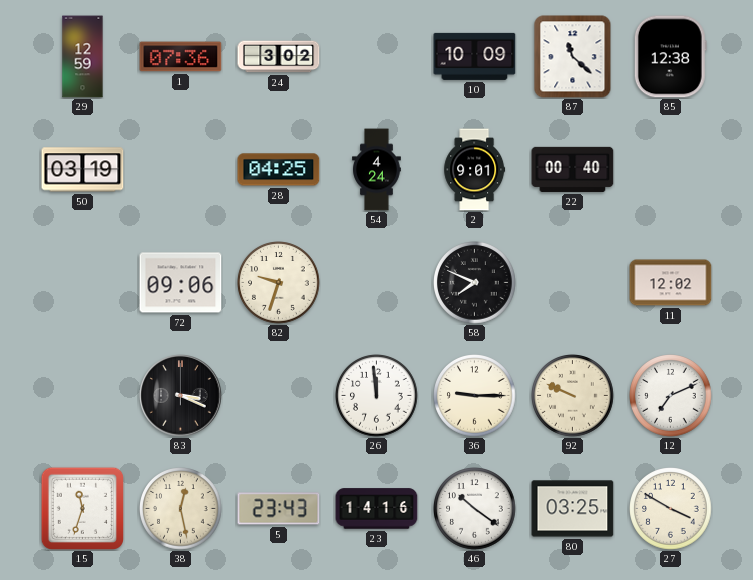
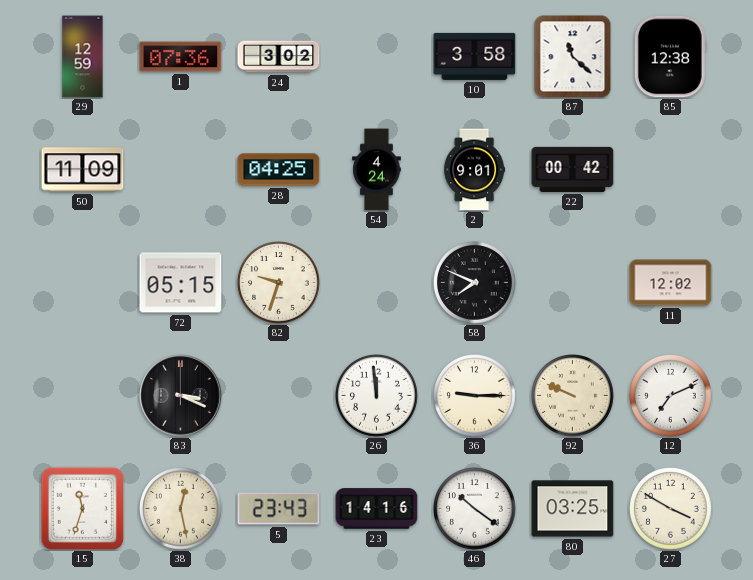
10: 10:09 -> 3:58
50: 03:19 -> 11:09
22: 00:40 -> 00:42
72: 09:06 -> 05:15
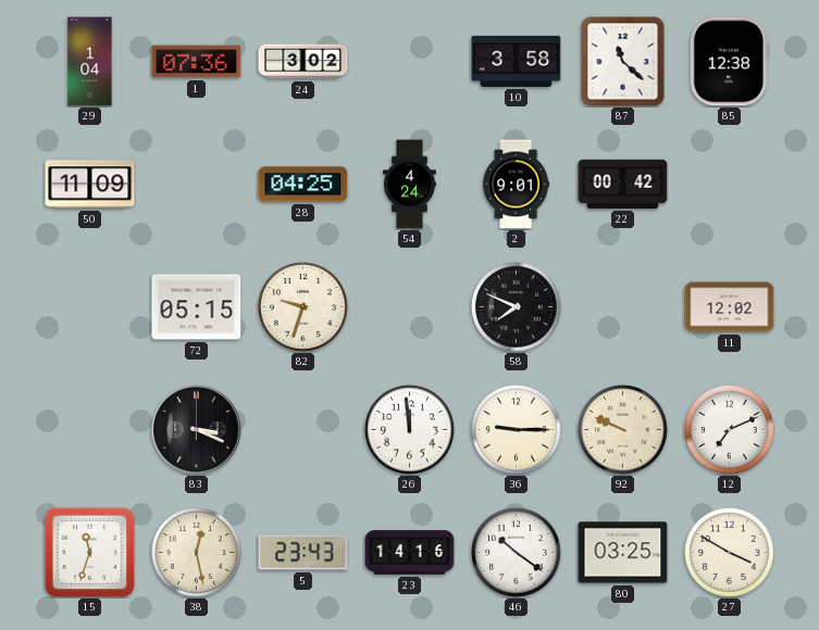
29: 12:59 -> 1:04
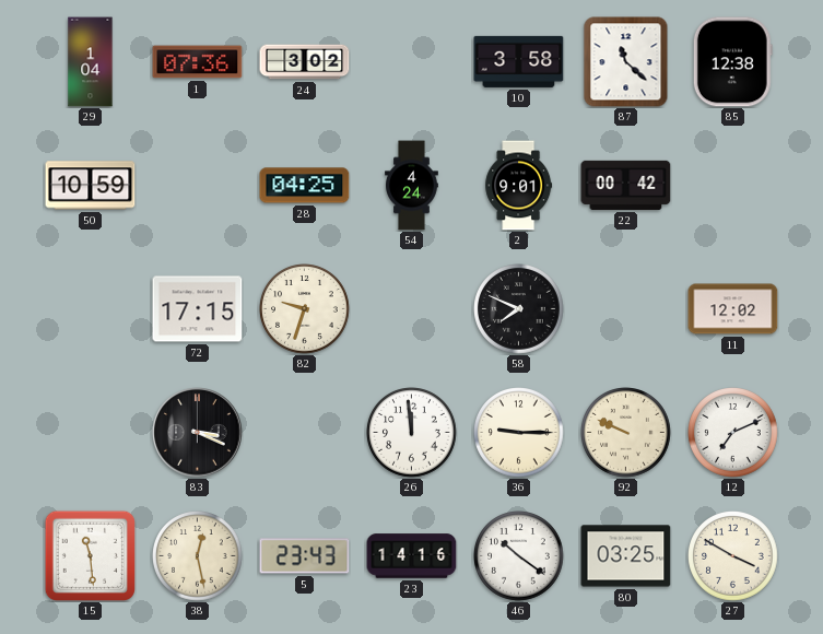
50: 11:09 -> 10:59
72: 05:15 -> 17:15
15: 11:33 -> 11:29
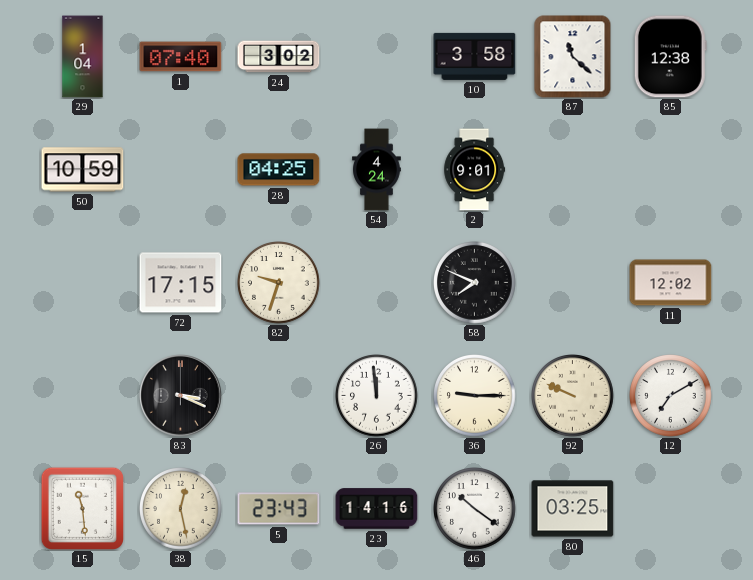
1: 07:36 -> 07:40
22: 00:42 -> none
12: 7:11 -> 7:10
27: 3:50 -> none
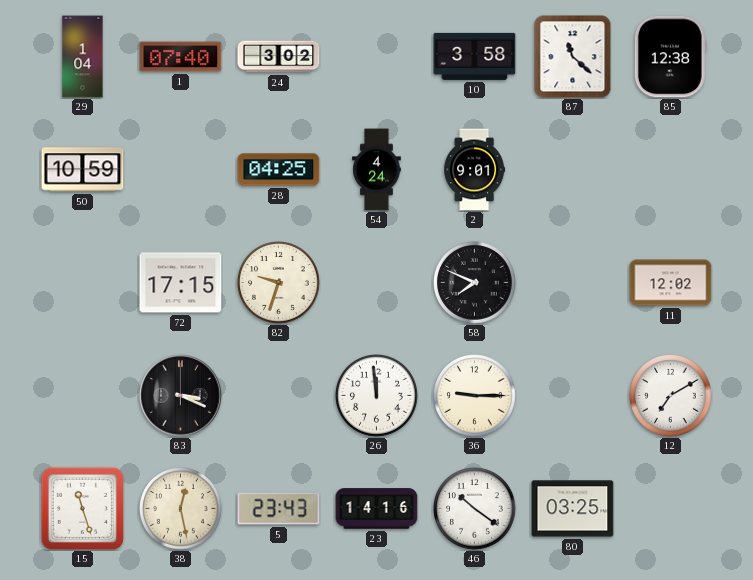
92: 9:49 -> none
15: 11:29 -> 11:27
